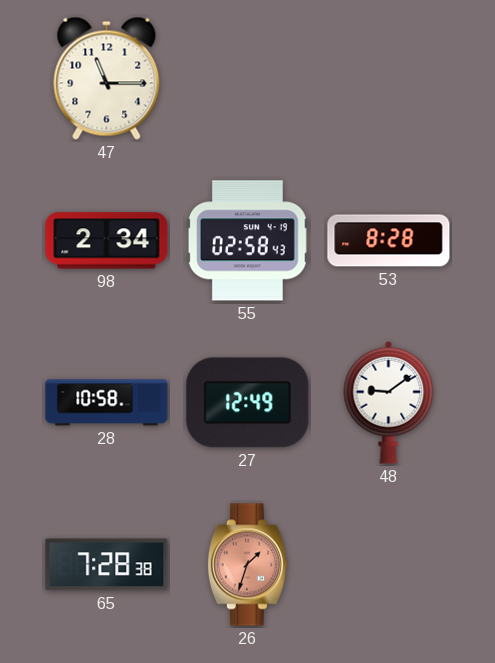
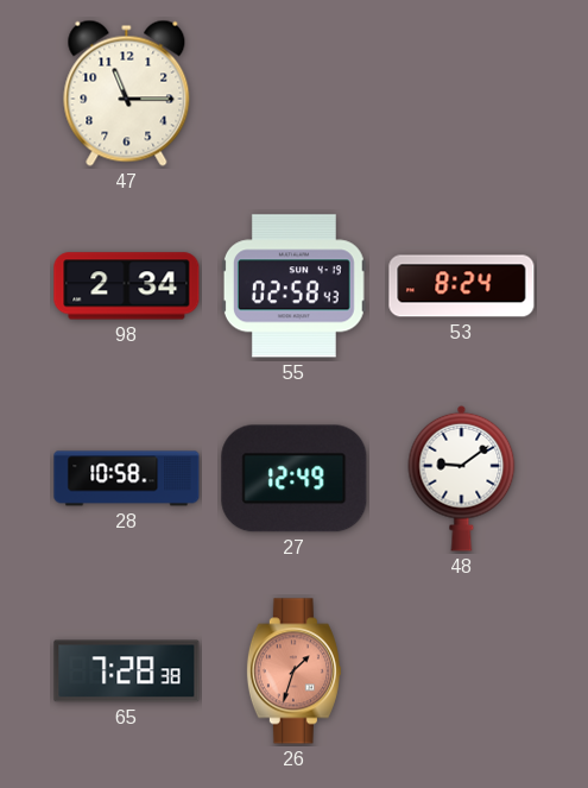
53: 8:28 -> 8:24
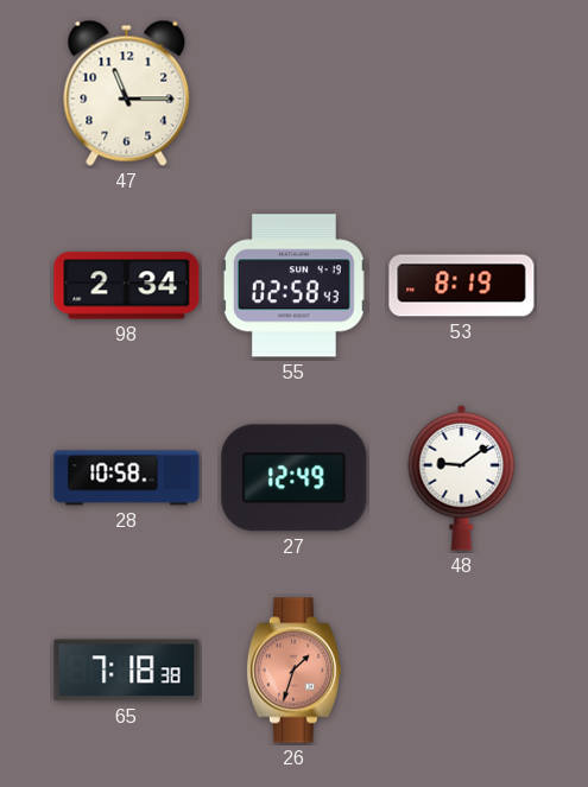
53: 8:24 -> 8:19
65: 7:28 -> 7:18
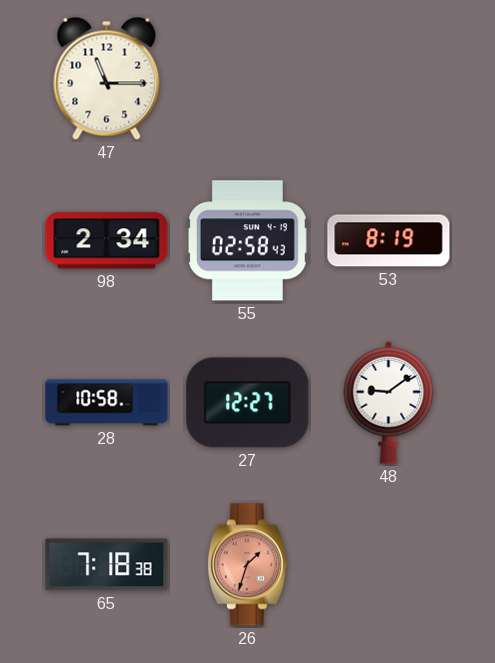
27: 12:49 -> 12:27
